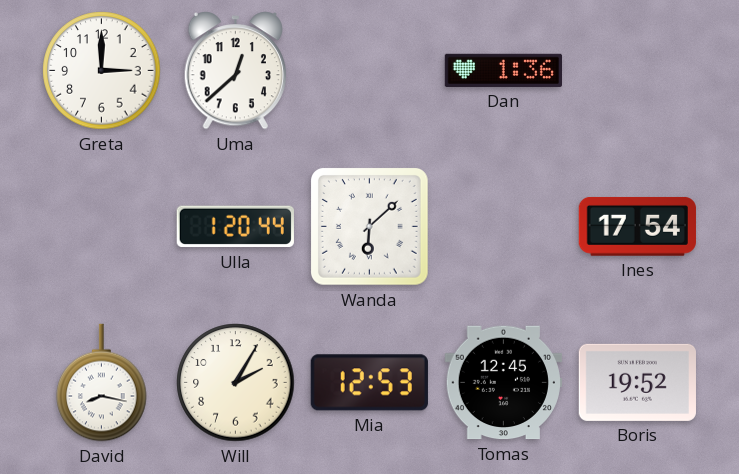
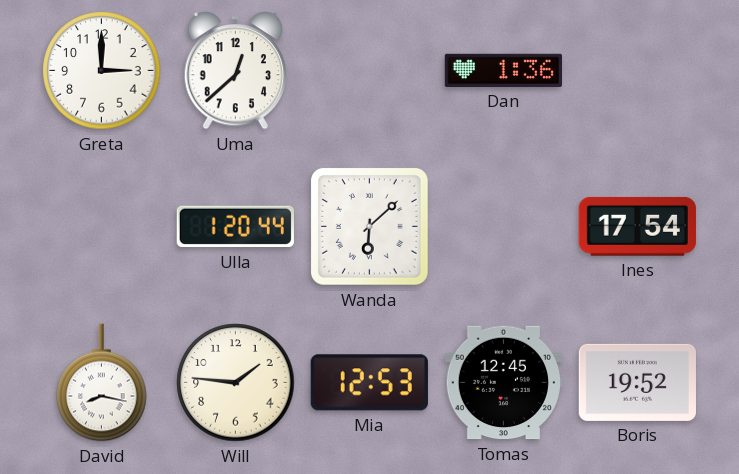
Will: 2:05 -> 1:46
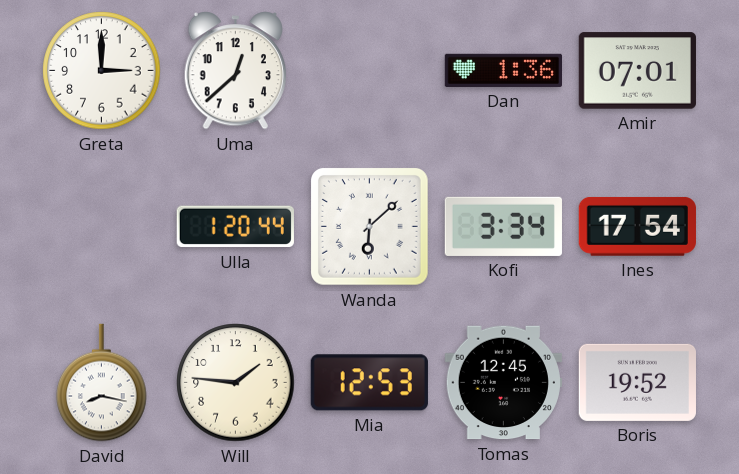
Amir: none -> 07:01
Kofi: none -> 3:34
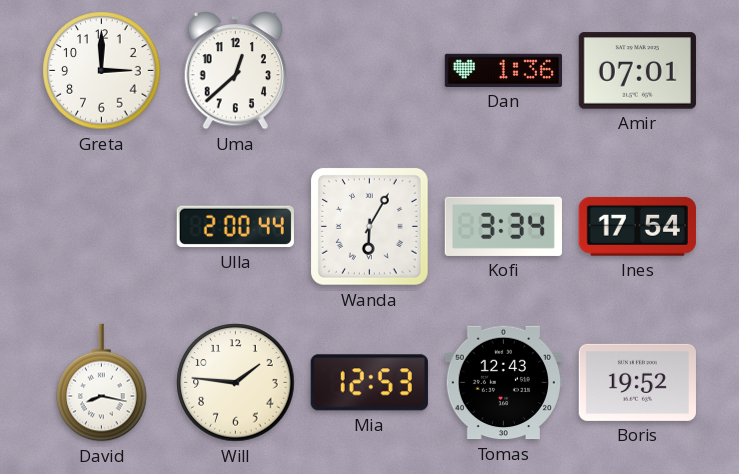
Ulla: 1:20 -> 2:00
Wanda: 6:08 -> 6:05
Tomas: 12:45 -> 12:43
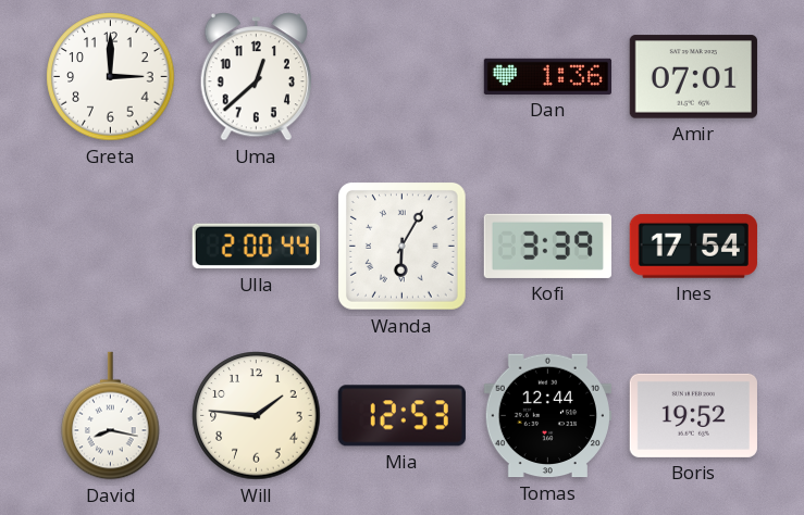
Kofi: 3:34 -> 3:39
Tomas: 12:43 -> 12:44
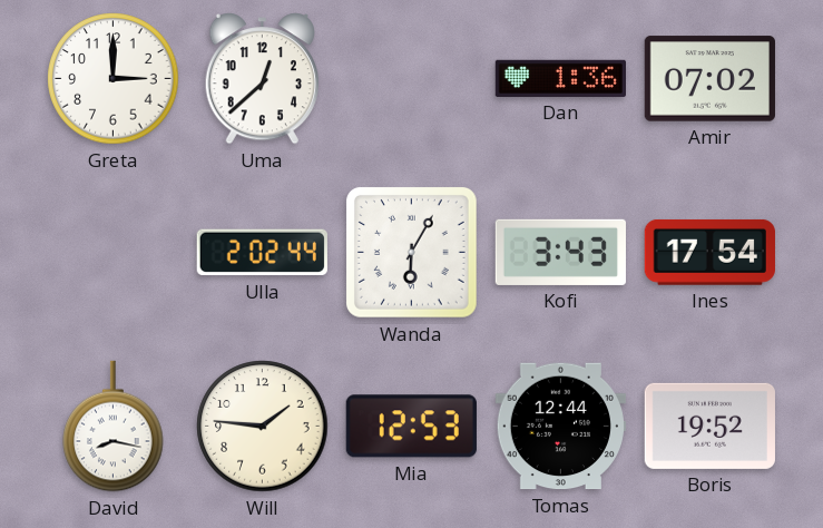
Amir: 07:01 -> 07:02
Ulla: 2:00 -> 2:02
Kofi: 3:39 -> 3:43
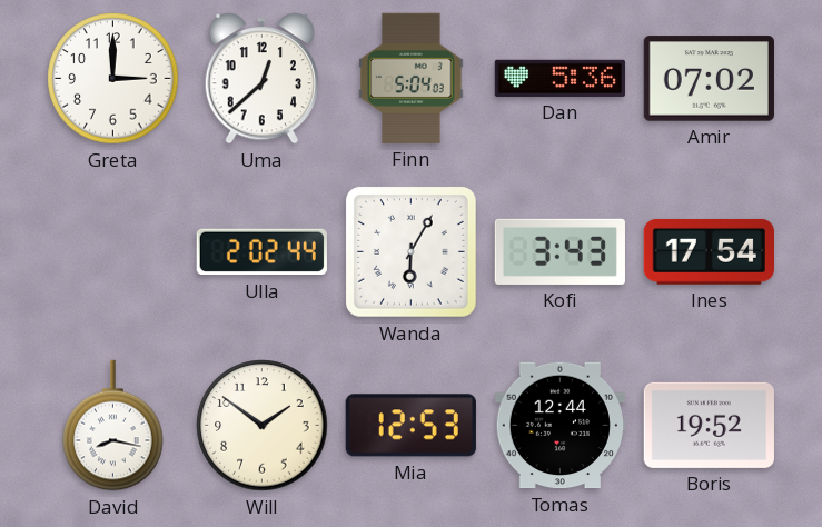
Finn: none -> 5:04
Dan: 1:36 -> 5:36
Will: 1:46 -> 1:51
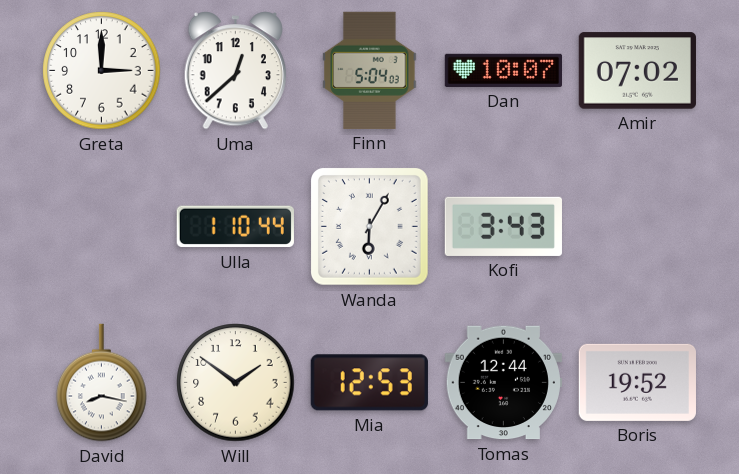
Dan: 5:36 -> 10:07
Ulla: 2:02 -> 1:10
Ines: 17:54 -> none
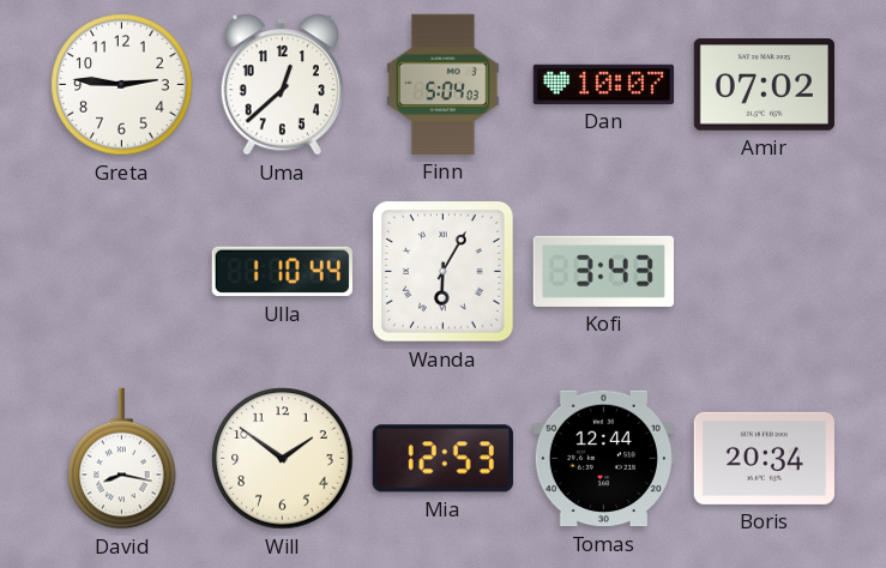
Greta: 3:00 -> 2:46
Boris: 19:52 -> 20:34
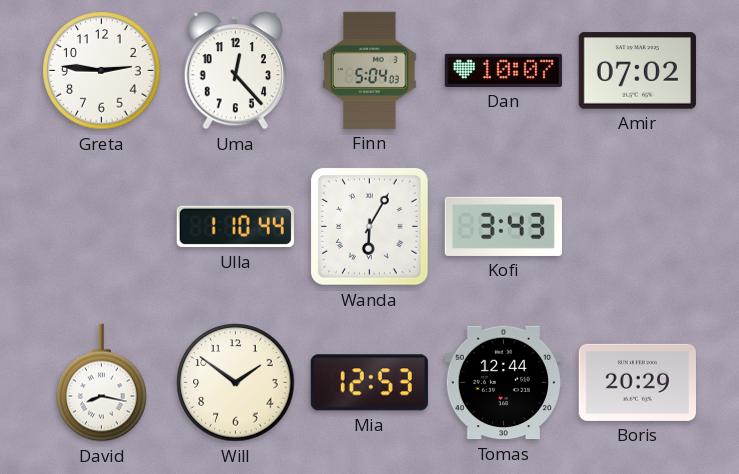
Uma: 12:38 -> 12:23
Boris: 20:34 -> 20:29
